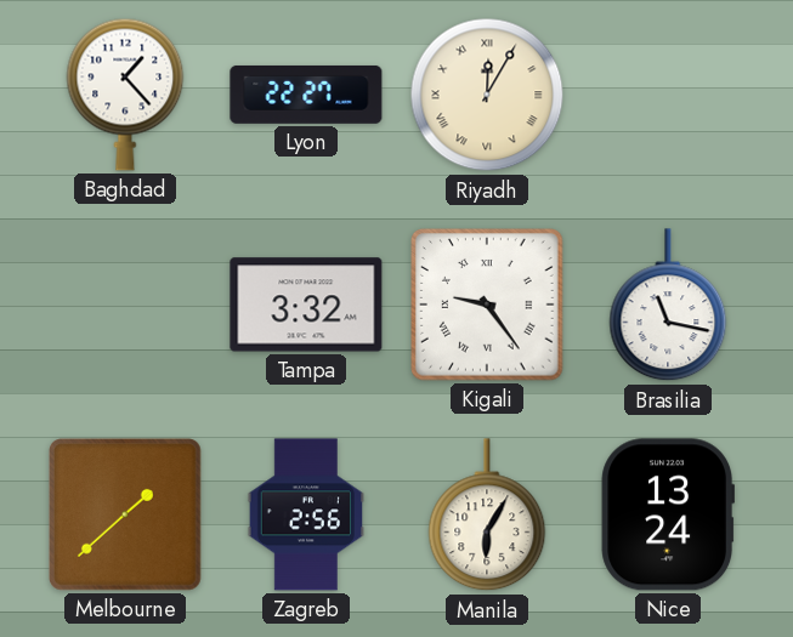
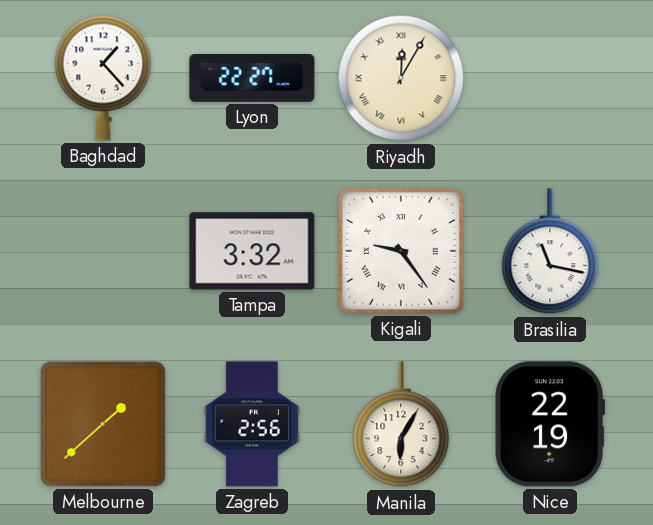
Nice: 13:24 -> 22:19
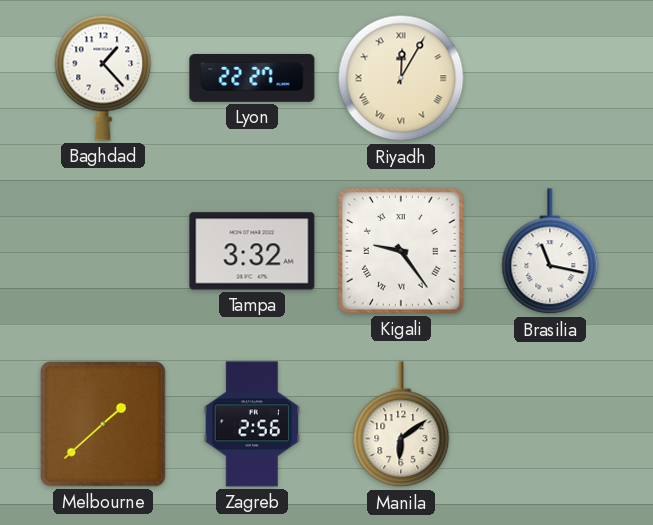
Manila: 6:05 -> 6:09
Nice: 22:19 -> none
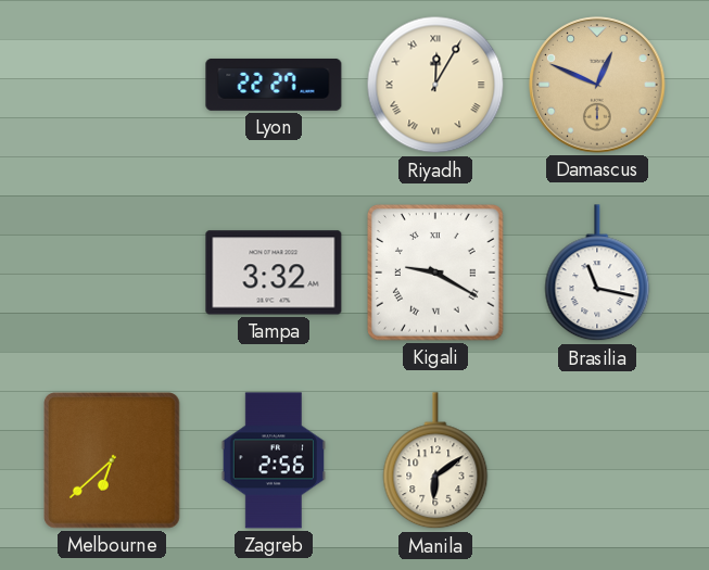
Baghdad: 1:23 -> none
Damascus: none -> 12:49
Kigali: 9:24 -> 9:20
Melbourne: 1:38 -> 6:38
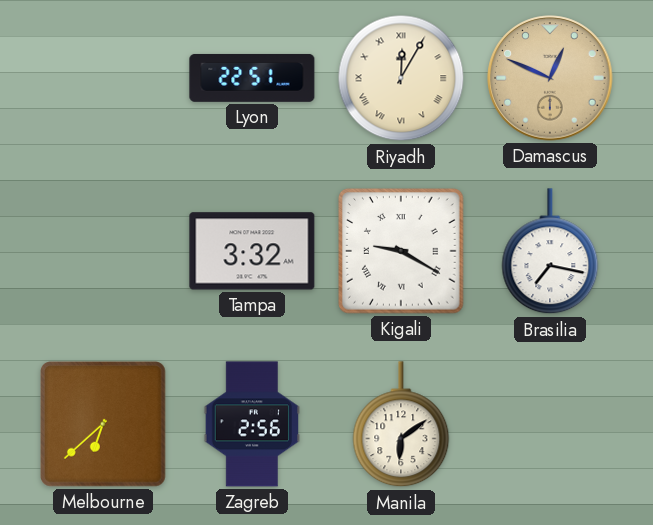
Lyon: 22:27 -> 22:51
Brasilia: 11:17 -> 7:17
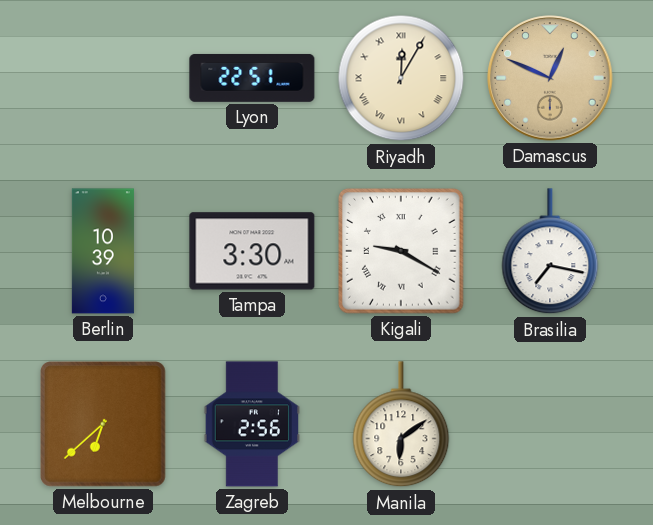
Berlin: none -> 10:39
Tampa: 3:32 -> 3:30
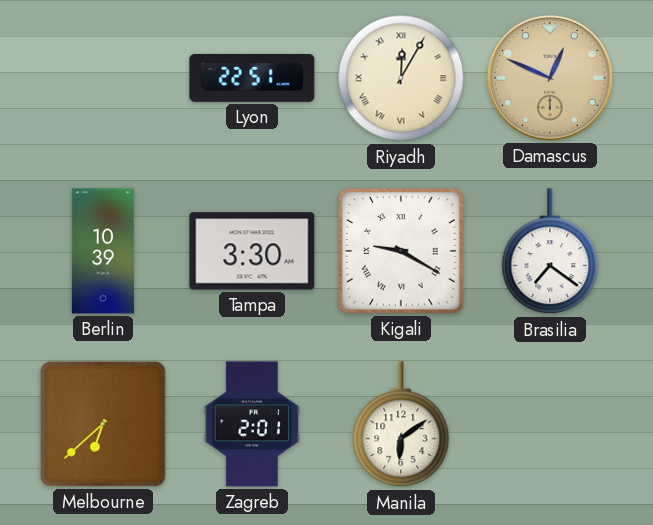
Brasilia: 7:17 -> 7:21
Zagreb: 2:56 -> 2:01
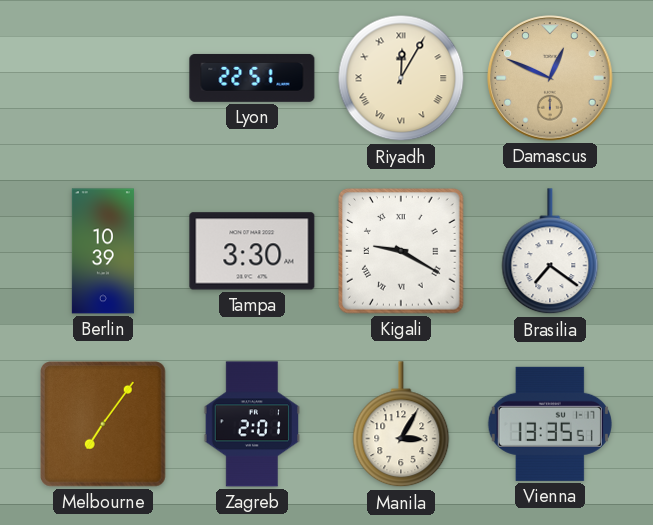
Melbourne: 6:38 -> 7:06
Manila: 6:09 -> 3:05
Vienna: none -> 13:35
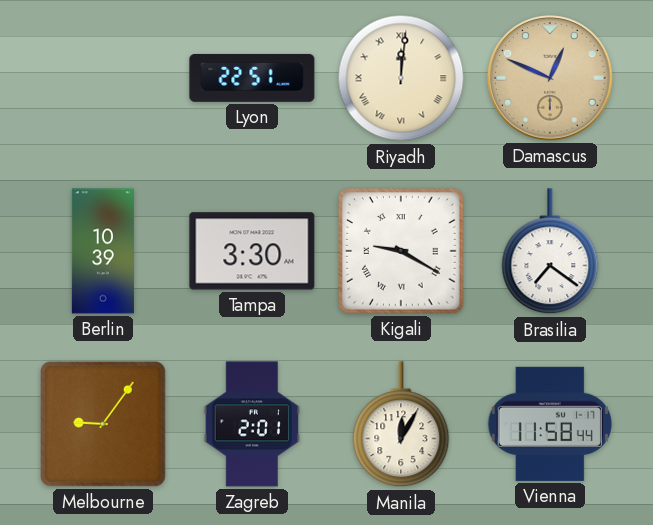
Riyadh: 12:05 -> 12:01
Melbourne: 7:06 -> 9:06
Manila: 3:05 -> 12:05
Vienna: 13:35 -> 11:58
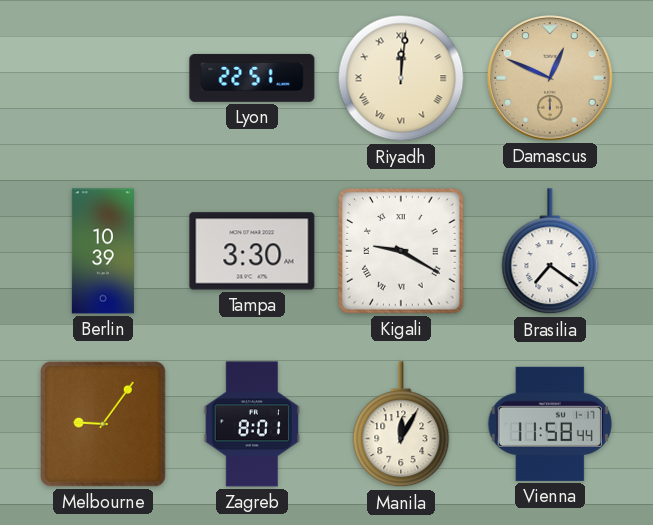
Zagreb: 2:01 -> 8:01
